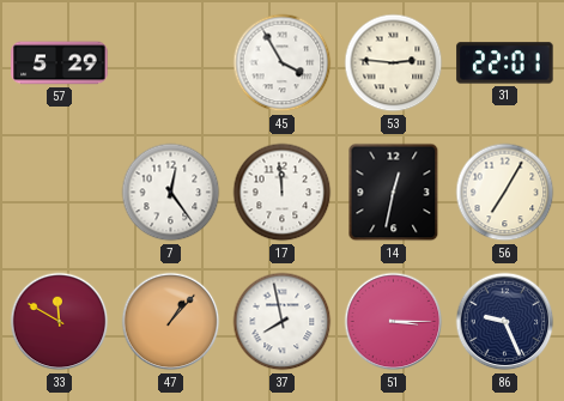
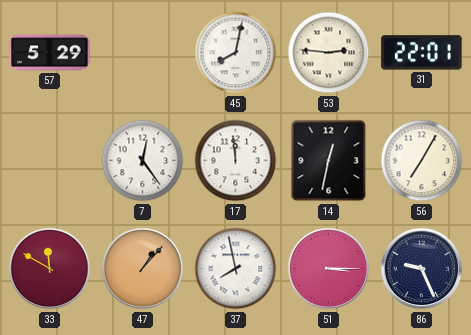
45: 3:55 -> 8:02
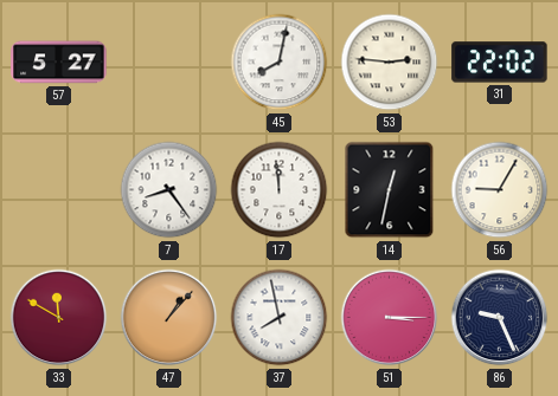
57: 5:29 -> 5:27
31: 22:01 -> 22:02
7: 12:24 -> 8:24
56: 7:05 -> 9:05
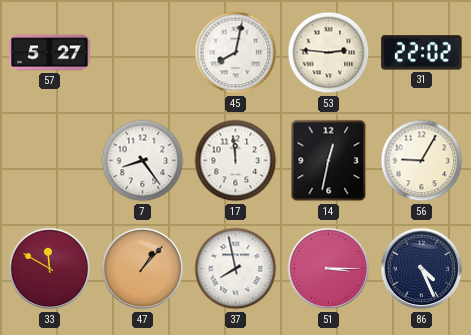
86: 9:26 -> 4:26
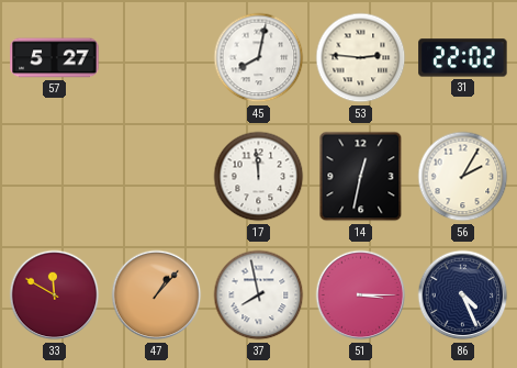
7: 8:24 -> none
56: 9:05 -> 2:05
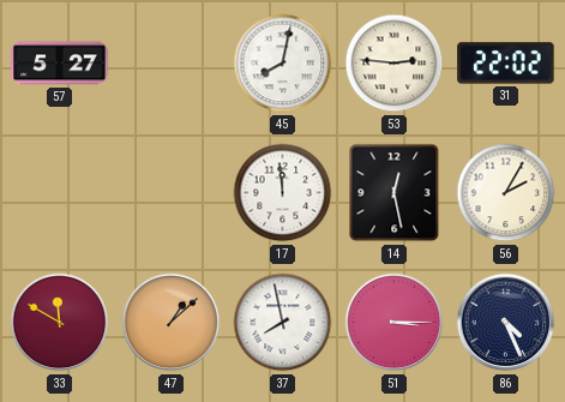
14: 12:32 -> 12:28
47: 1:07 -> 1:08
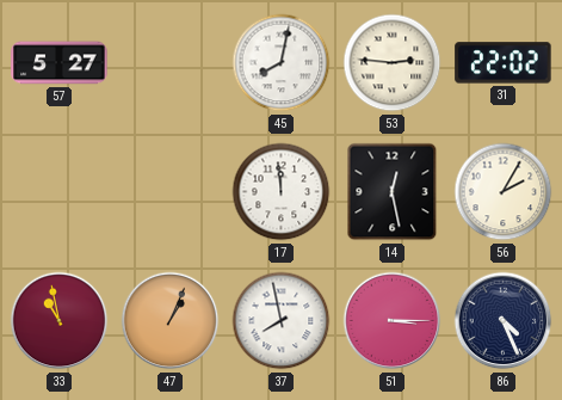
33: 11:50 -> 10:58
47: 1:08 -> 1:04
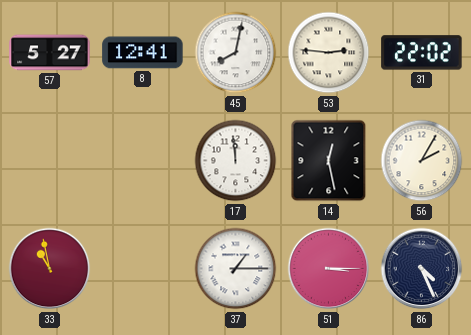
8: none -> 12:41
47: 1:04 -> none
37: 7:58 -> 1:15
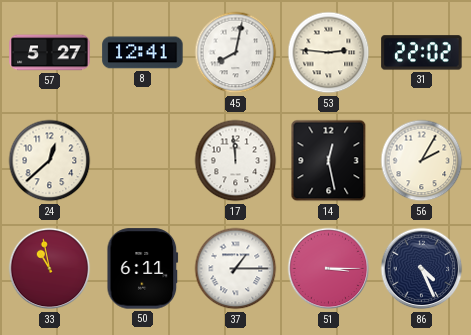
24: none -> 12:38
50: none -> 6:11
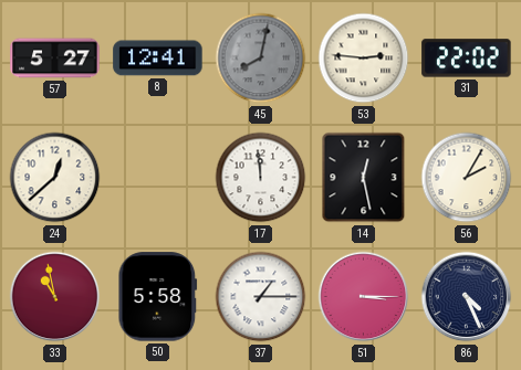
45 dial: white -> grey
50: 6:11 -> 5:58
